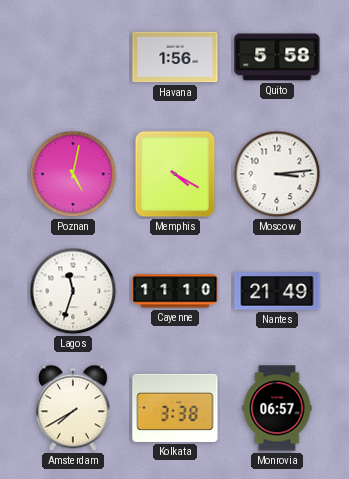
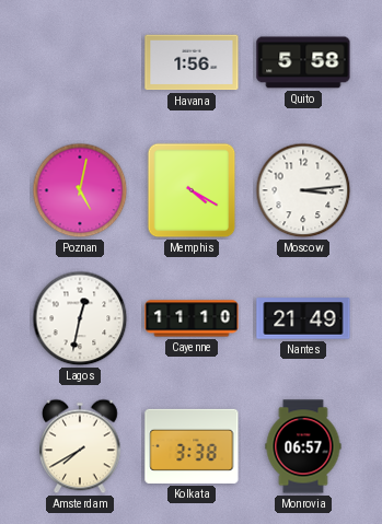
Lagos: 11:33 -> 12:32
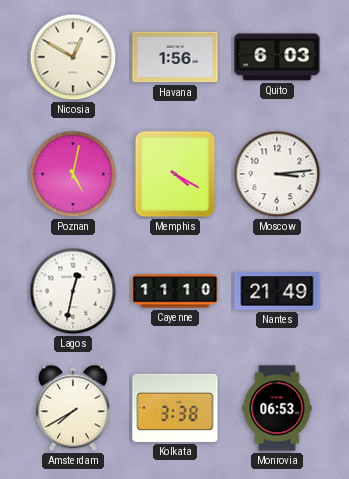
Nicosia: none -> 12:50
Quito: 5:58 -> 6:03
Monrovia: 06:57 -> 06:53
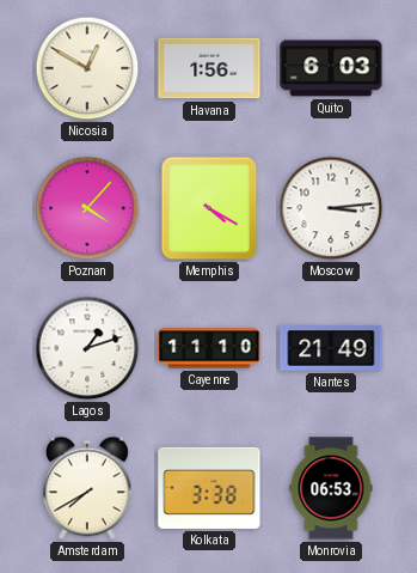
Poznan: 5:02 -> 4:07
Lagos: 12:32 -> 1:12
